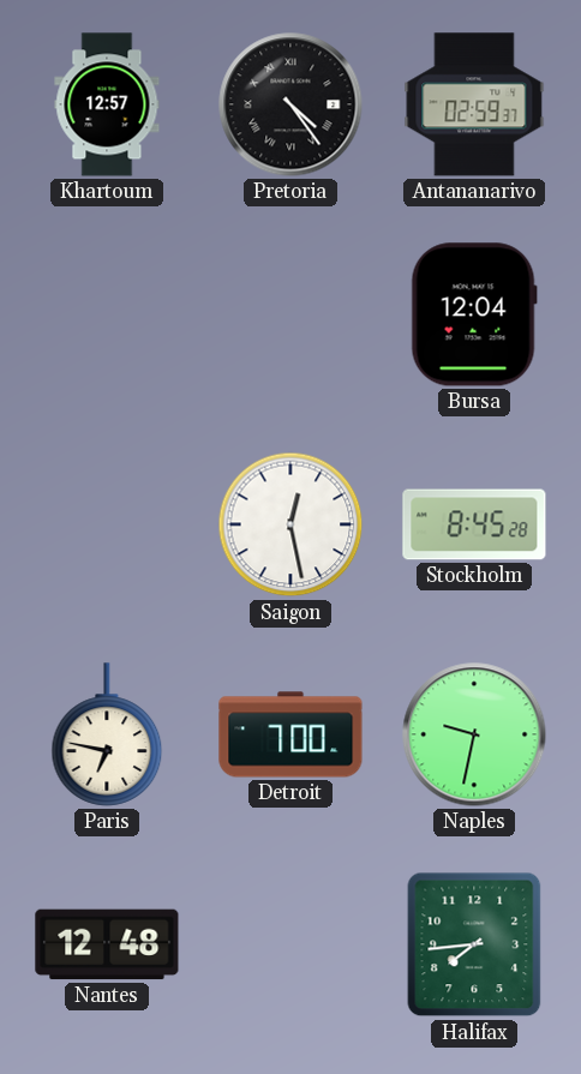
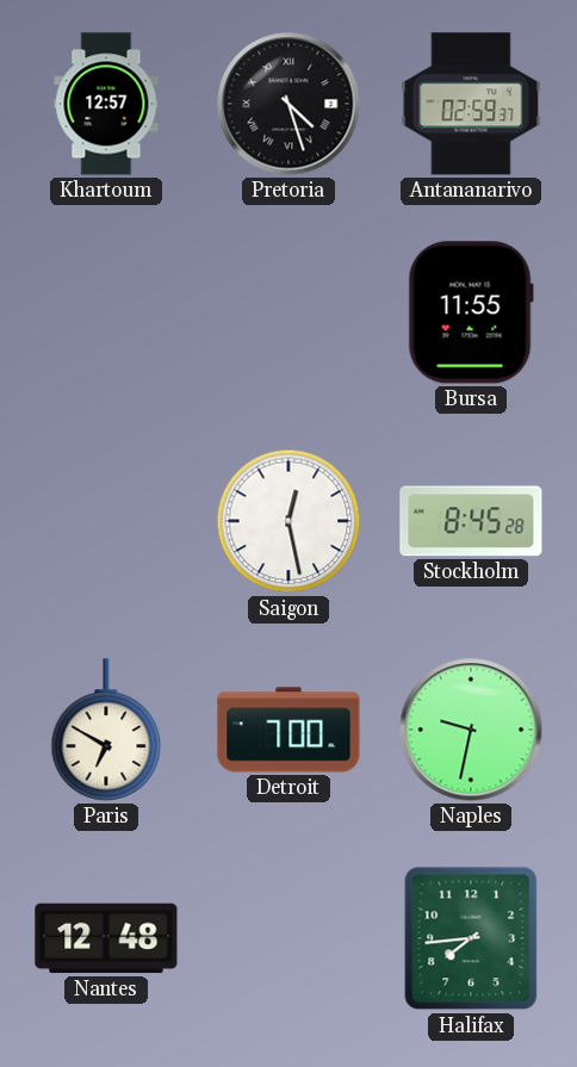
Pretoria: 4:24 -> 4:27
Bursa: 12:04 -> 11:55
Paris: 6:47 -> 6:50
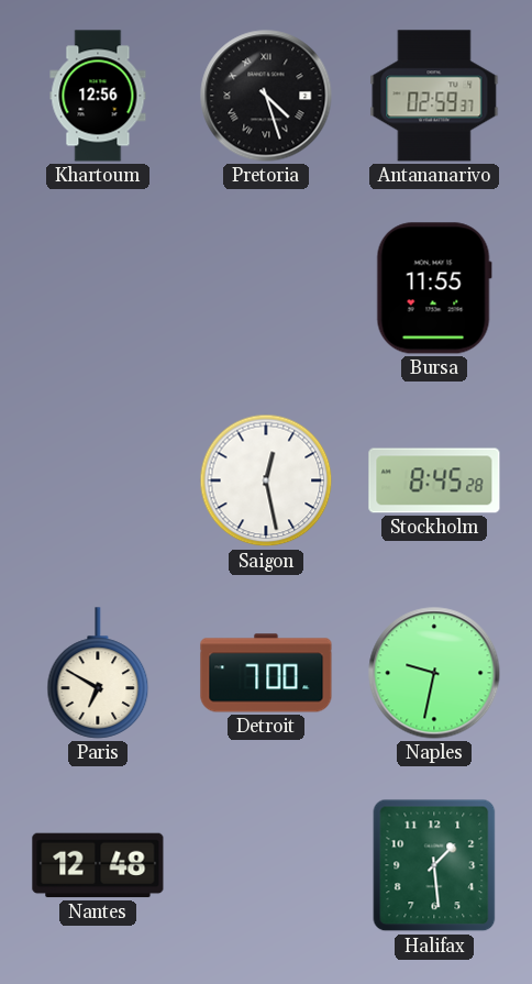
Khartoum: 12:57 -> 12:56
Halifax: 7:44 -> 1:29
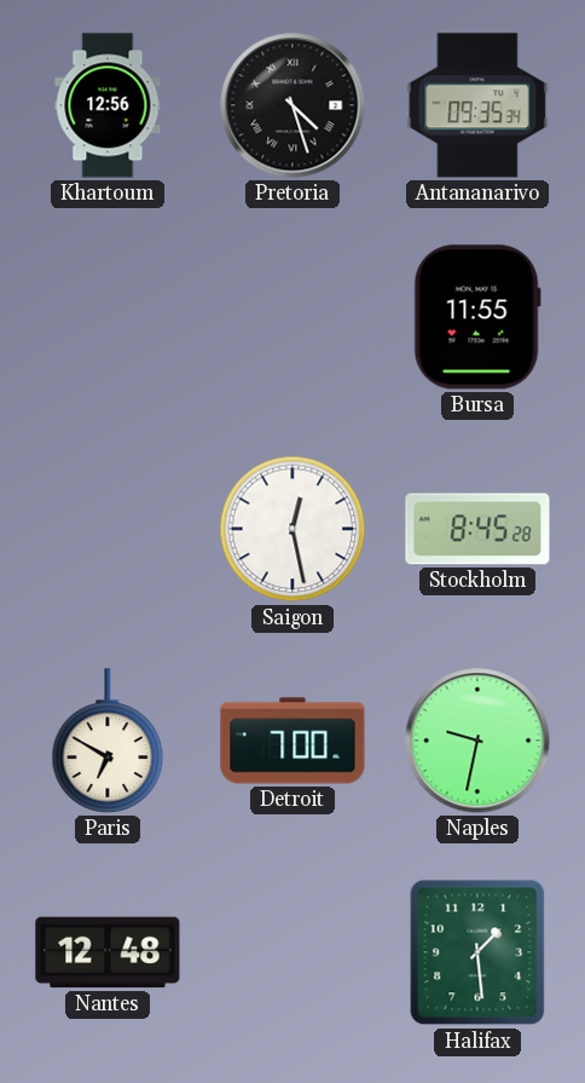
Antananarivo: 02:59 -> 09:35
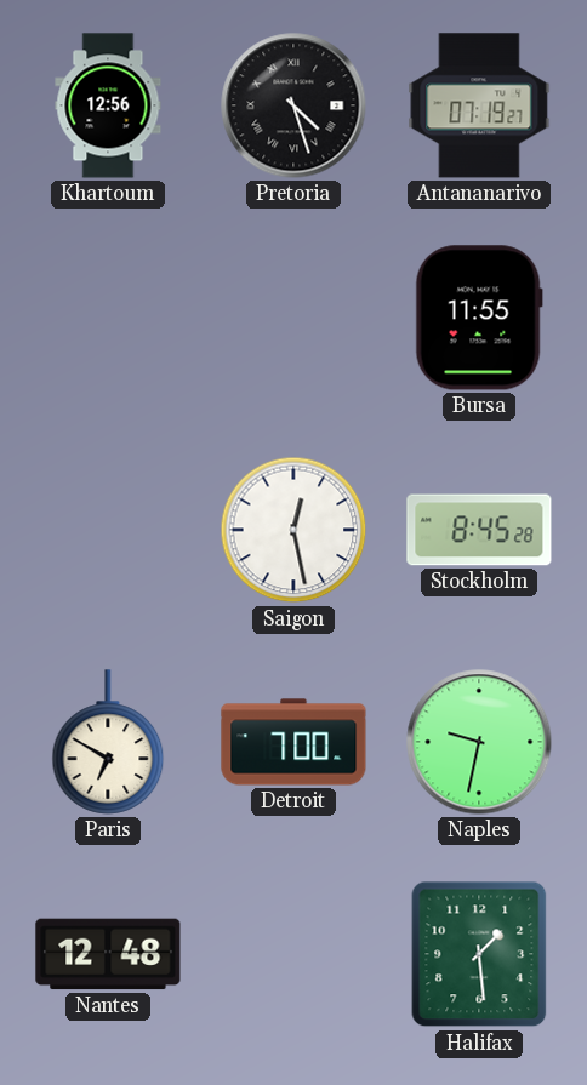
Antananarivo: 09:35 -> 07:19
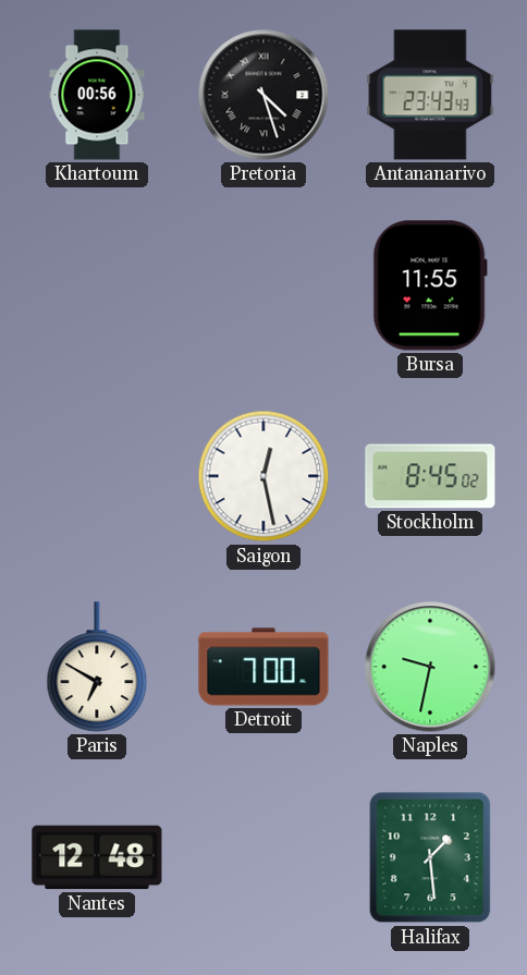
Khartoum: 12:56 -> 00:56
Antananarivo: 07:19 -> 23:43
Stockholm: 8:45:28 -> 8:45:02
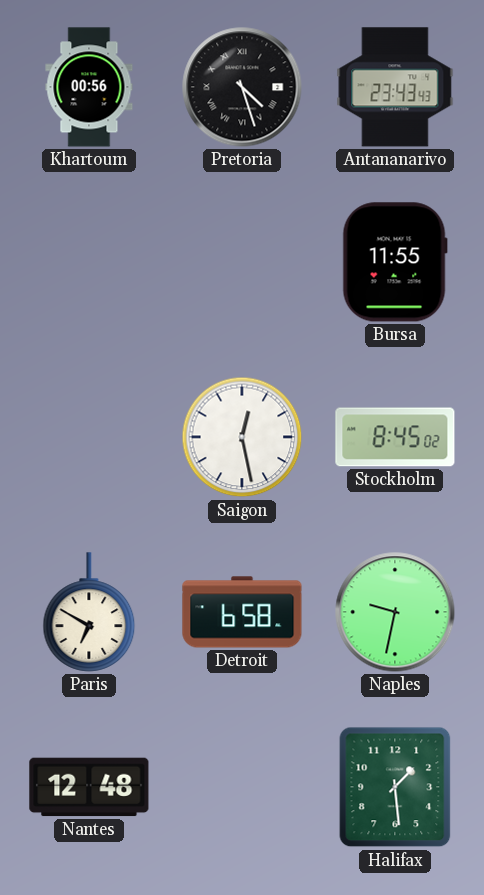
Detroit: 7:00 -> 6:58
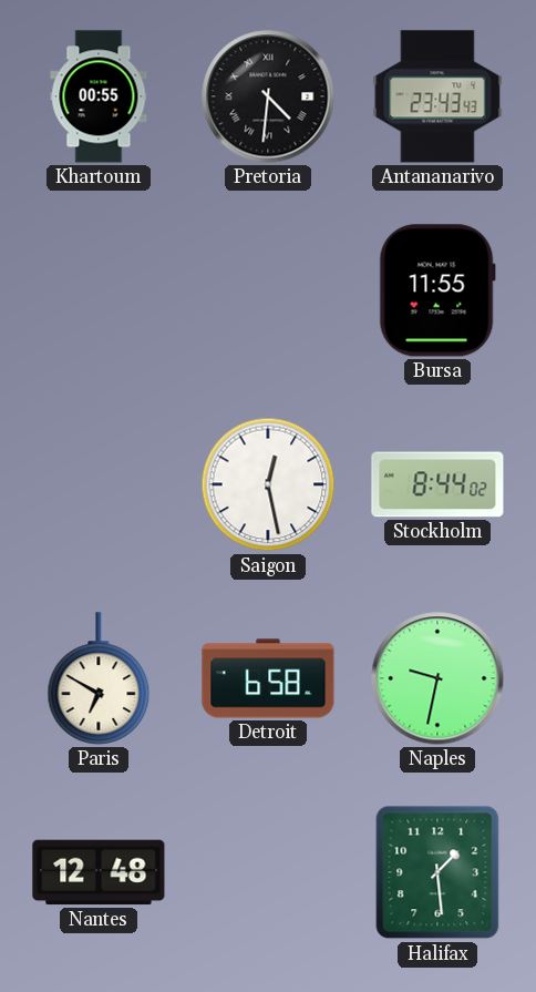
Khartoum: 00:56 -> 00:55
Pretoria: 4:27 -> 4:31
Stockholm: 8:45 -> 8:44
